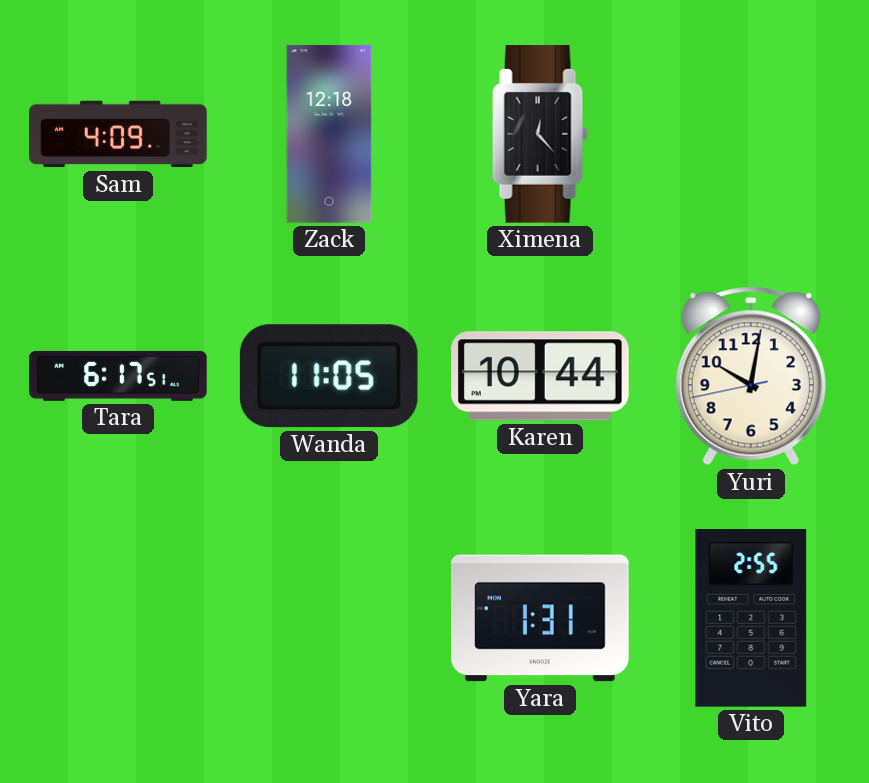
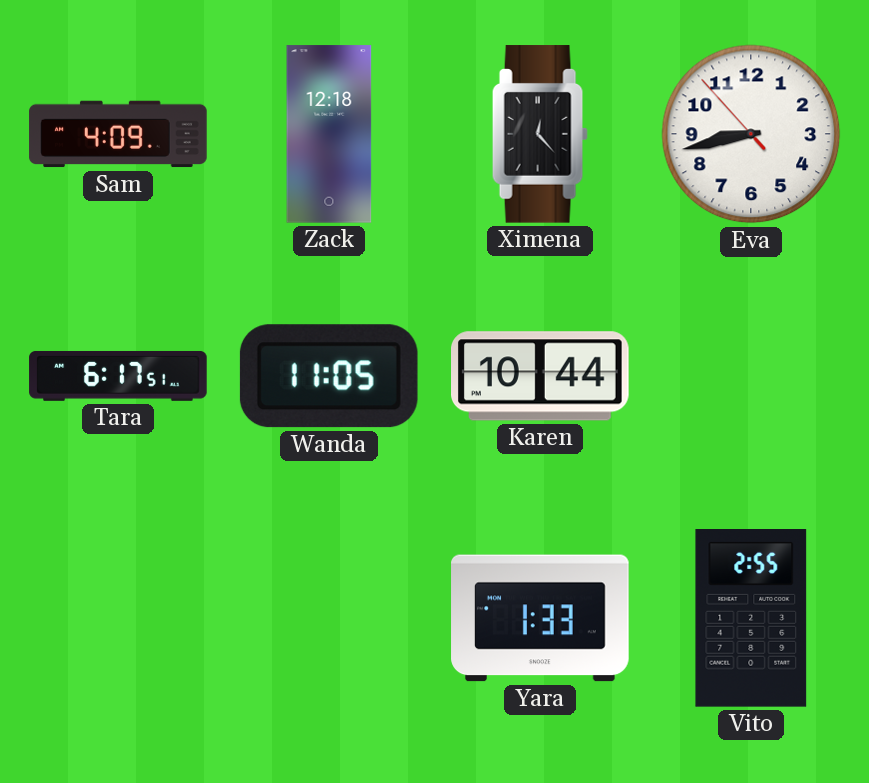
Eva: none -> 8:42
Yuri: 10:01 -> none
Yara: 1:31 -> 1:33
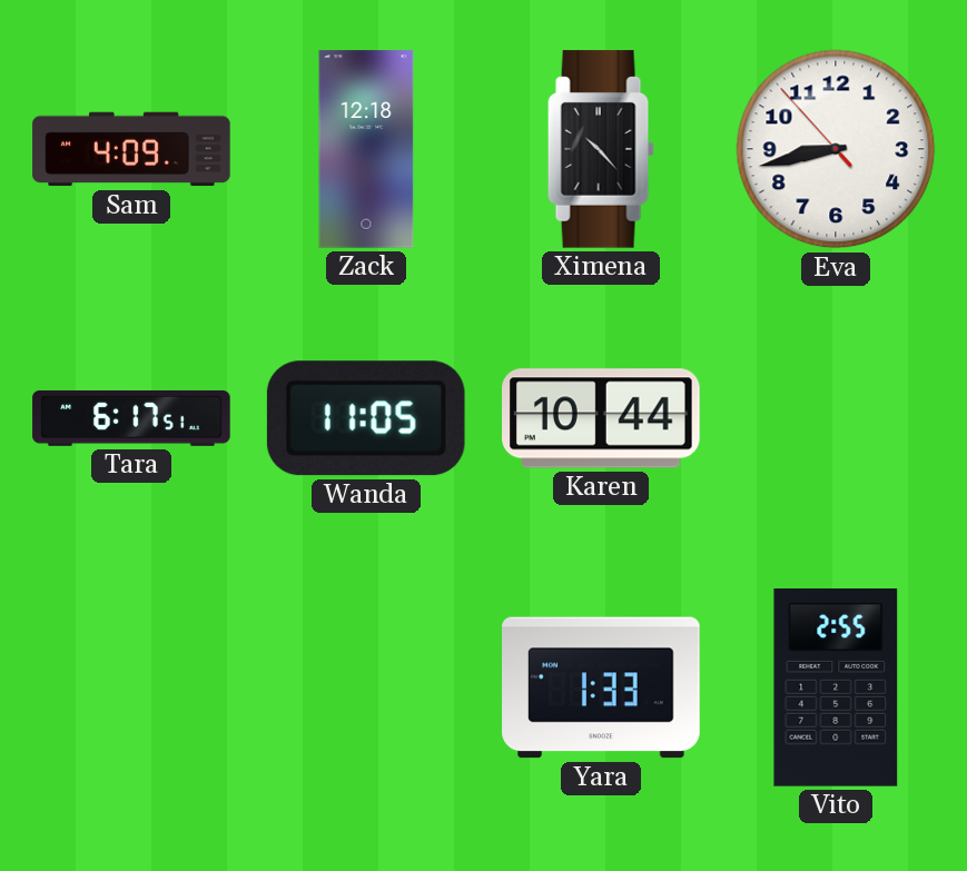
Ximena: 12:23 -> 10:23
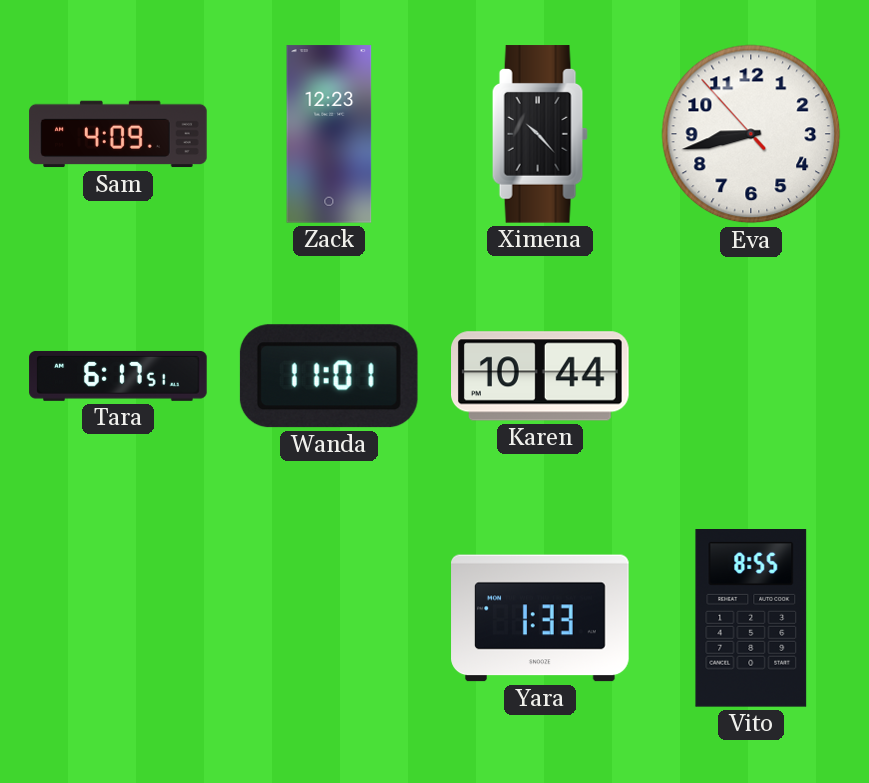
Zack: 12:18 -> 12:23
Wanda: 11:05 -> 11:01
Vito: 2:55 -> 8:55
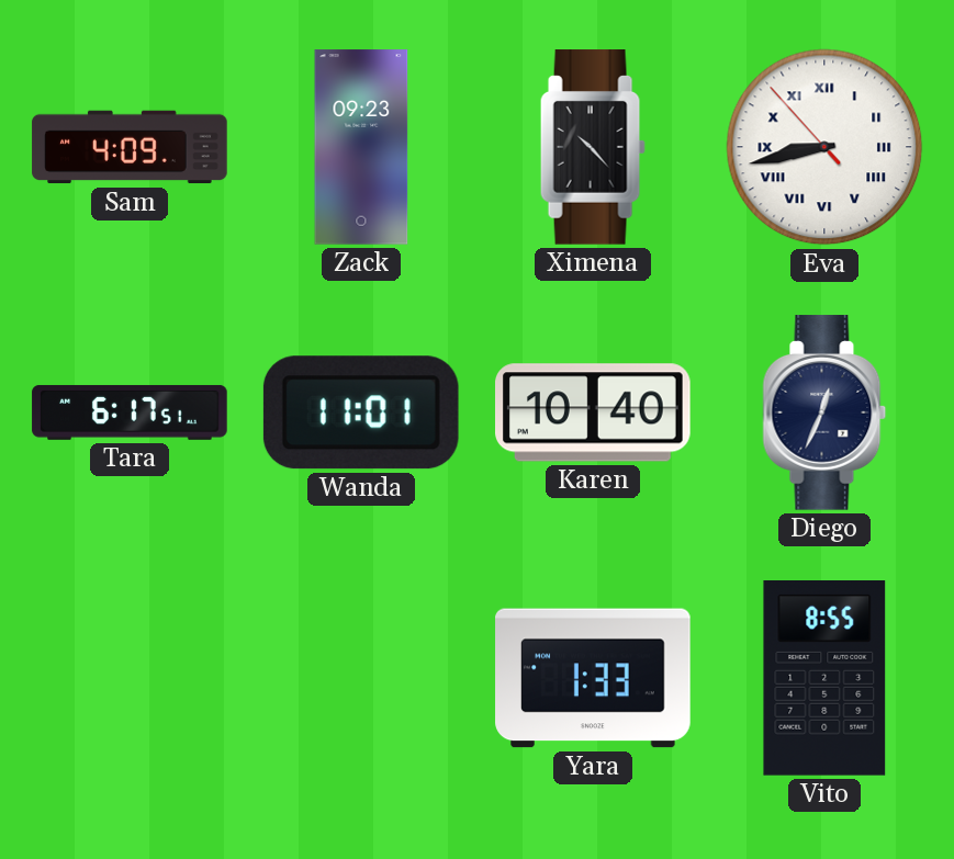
Zack: 12:23 -> 09:23
Eva numerals: Arabic -> Roman
Karen: 10:44 -> 10:40
Diego: none -> 12:34
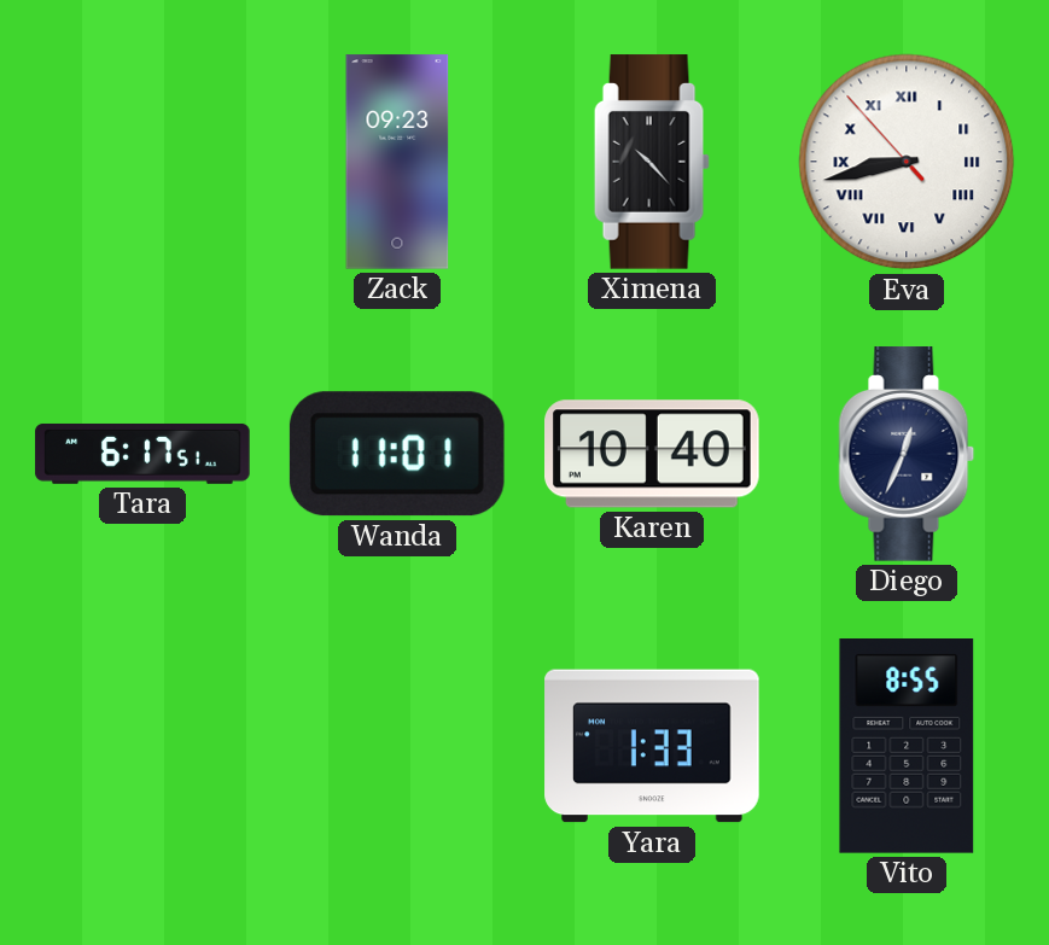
Sam: 4:09 -> none
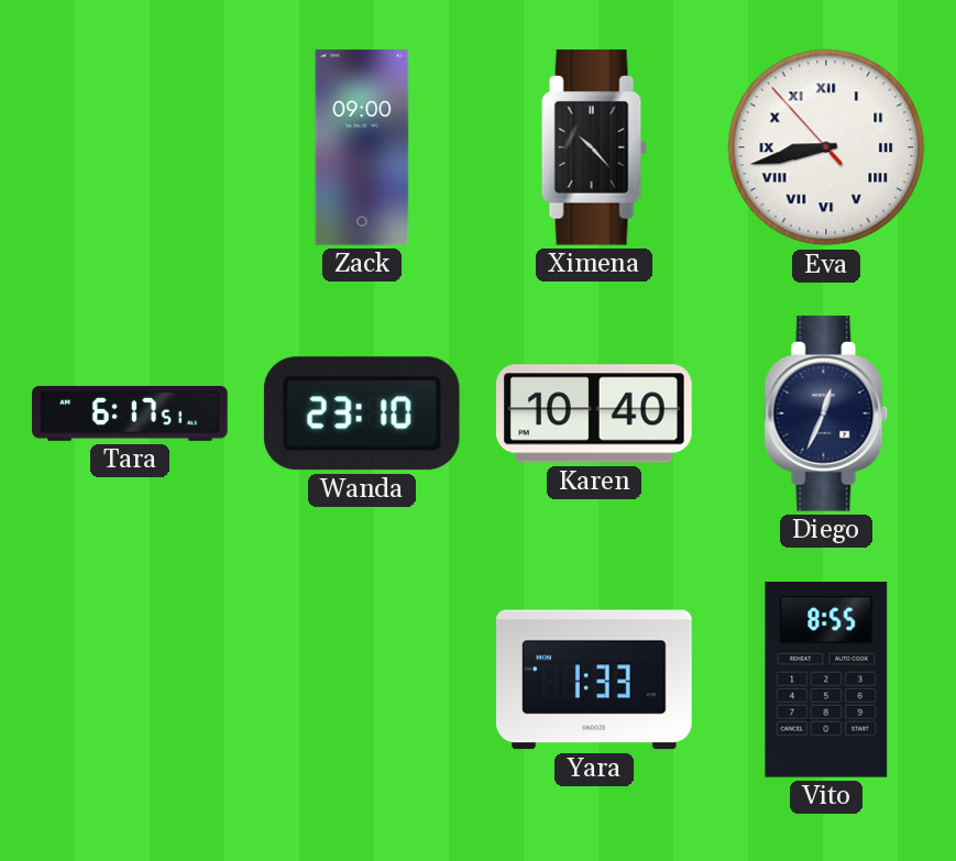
Zack: 09:23 -> 09:00
Wanda: 11:01 -> 23:10
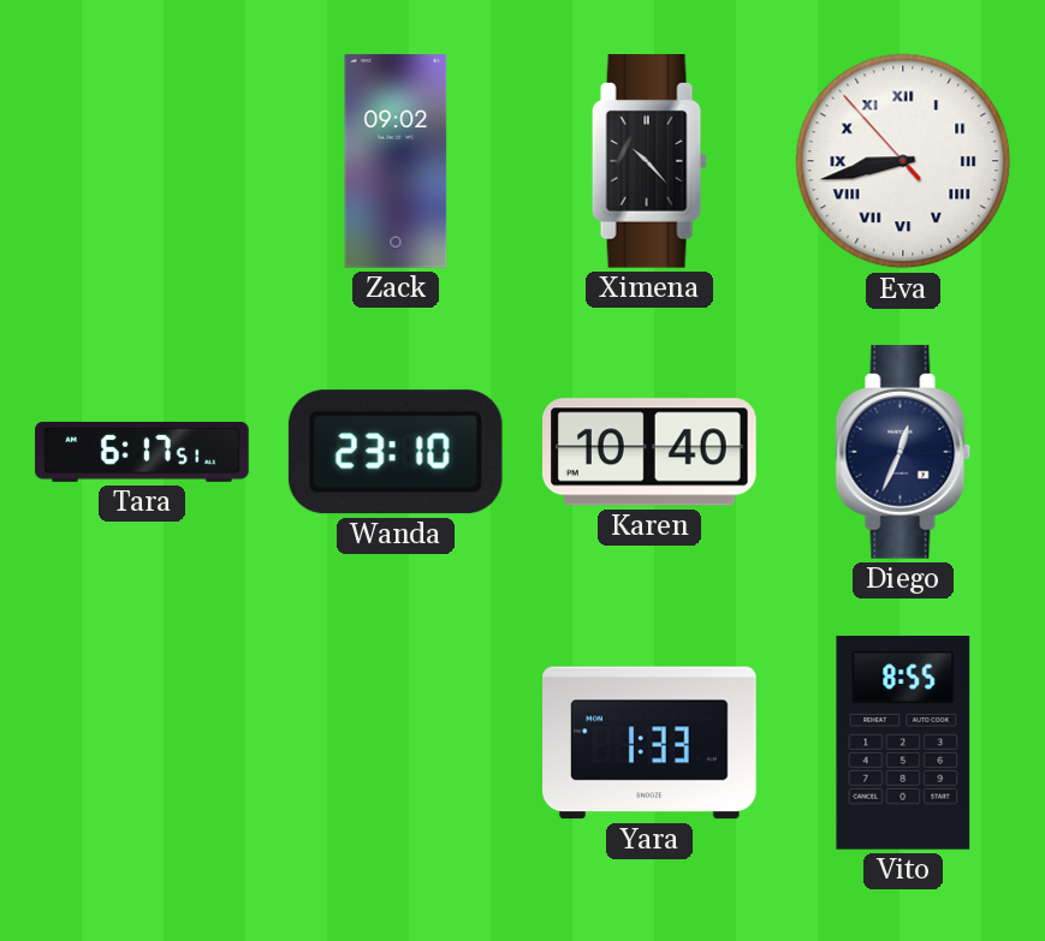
Zack: 09:00 -> 09:02
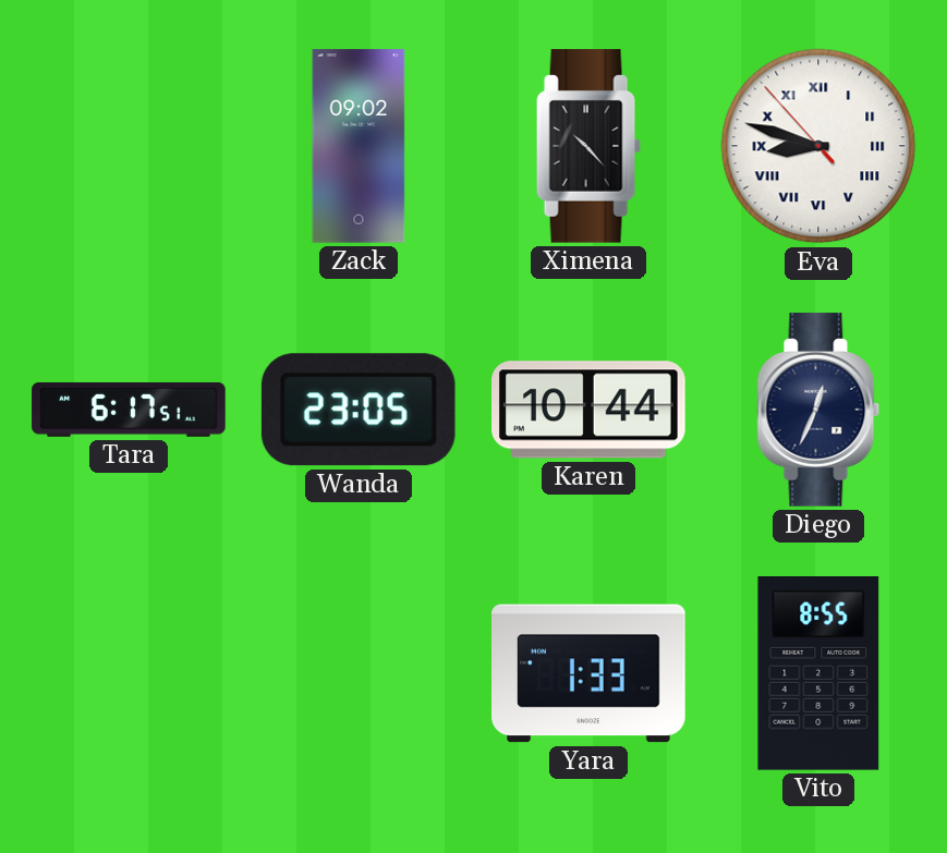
Eva: 8:42 -> 8:47
Wanda: 23:10 -> 23:05
Karen: 10:40 -> 10:44
